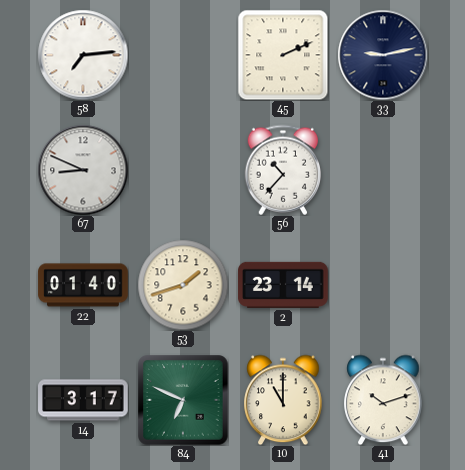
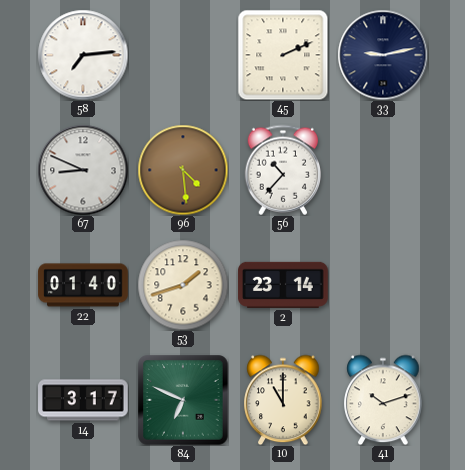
96: none -> 4:29
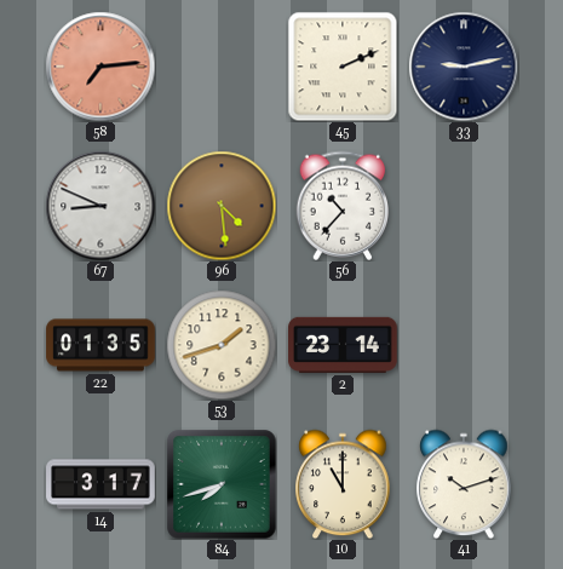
58 dial: white -> salmon
22: 01:40 -> 01:35
84: 6:49 -> 7:42
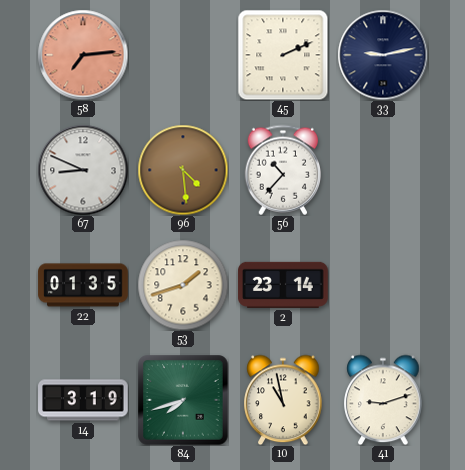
14: 3:17 -> 3:19
10: 11:00 -> 10:58
41: 10:12 -> 9:12
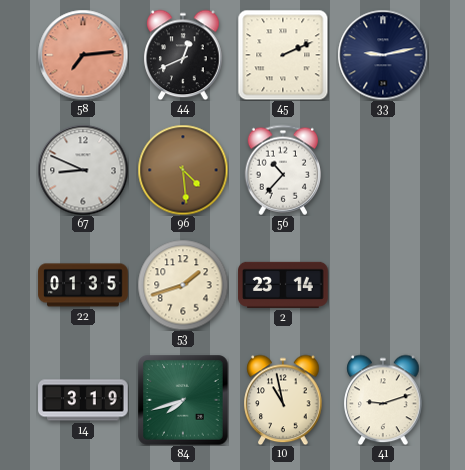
44: none -> 12:41
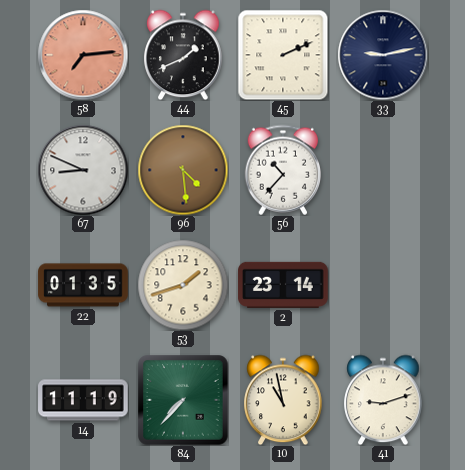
44: 12:41 -> 1:41
14: 3:19 -> 11:19
84: 7:42 -> 7:37
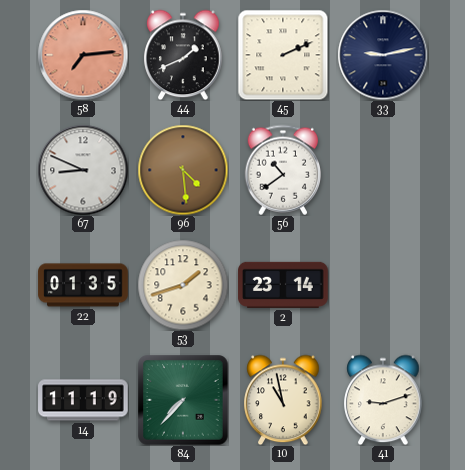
56: 10:37 -> 10:39
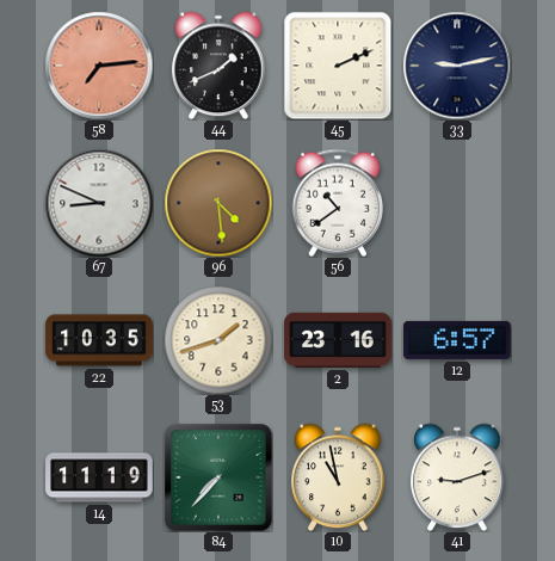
22: 01:35 -> 10:35
2: 23:14 -> 23:16
12: none -> 6:57
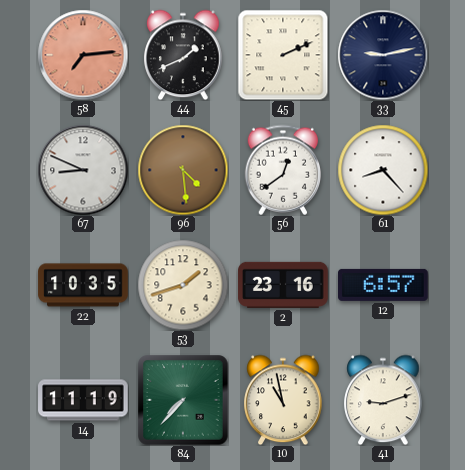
56: 10:39 -> 12:39
61: none -> 8:23
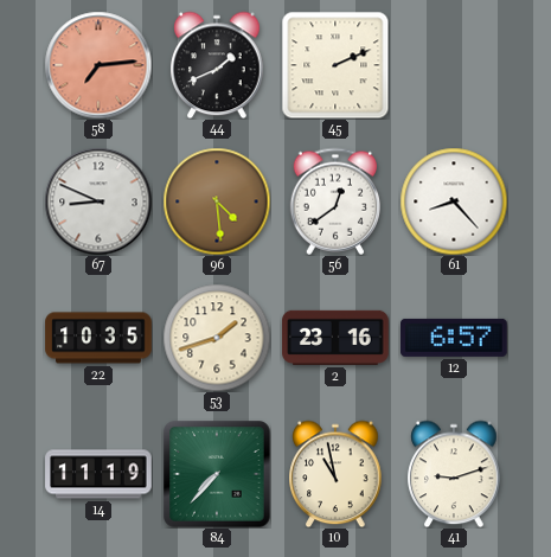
33: 9:13 -> none
